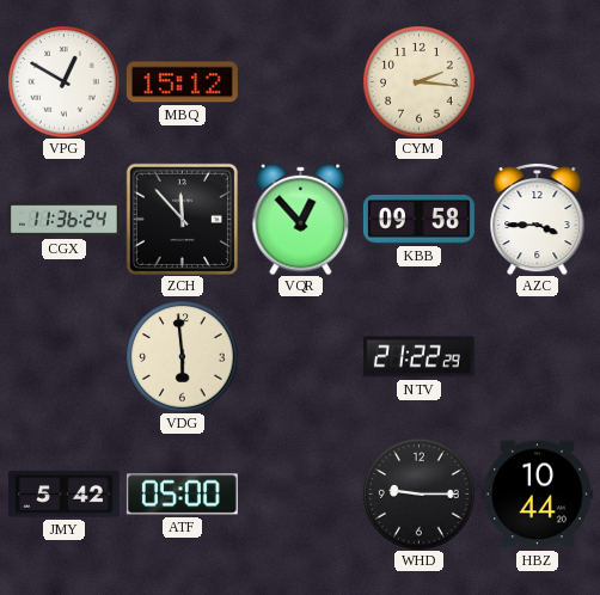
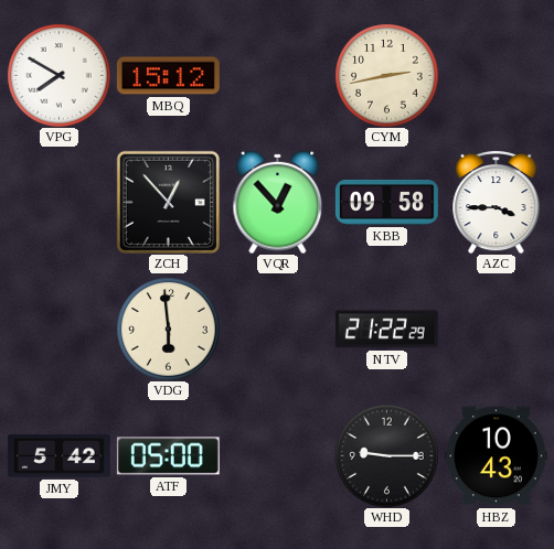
VPG: 12:50 -> 7:50
CYM: 2:16 -> 2:43
CGX: 11:36 -> none
ZCH: 11:53 -> 12:53
HBZ: 10:44 -> 10:43
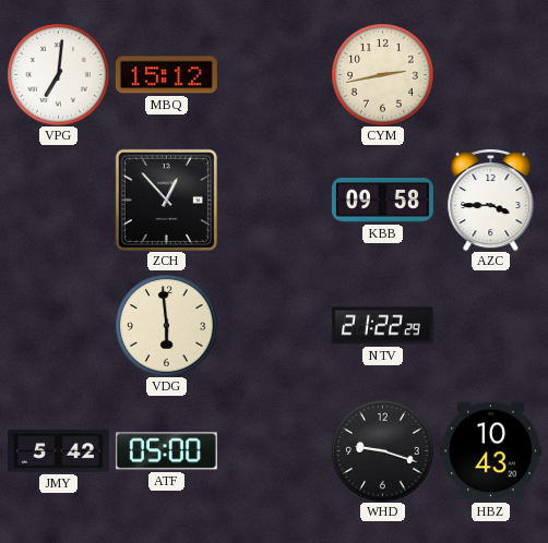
VPG: 7:50 -> 7:01
VQR: 12:53 -> none
WHD: 9:15 -> 9:18
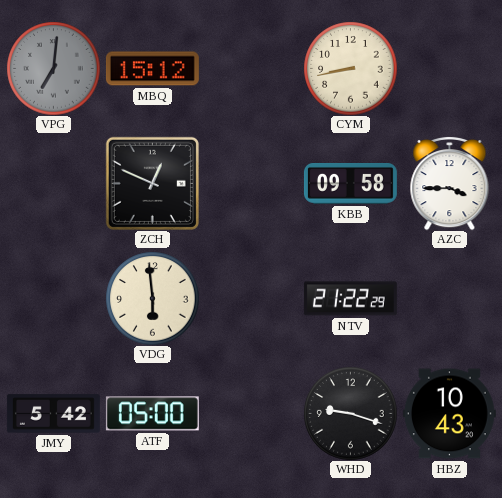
VPG dial: white -> grey
CYM: 2:43 -> 8:43
ZCH: 12:53 -> 12:49
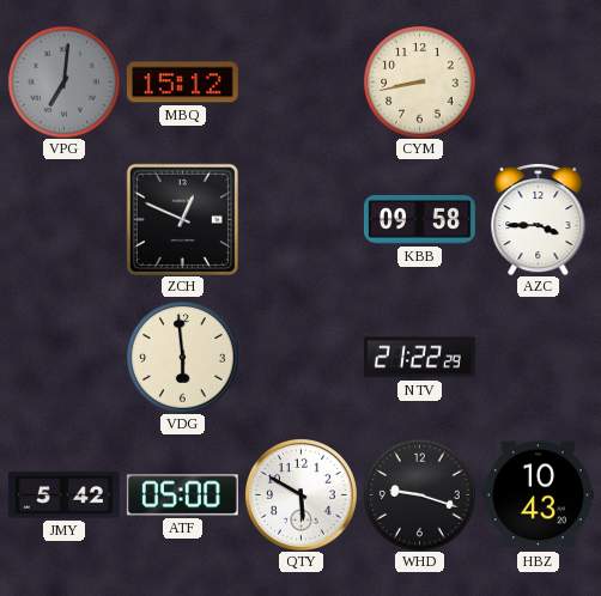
QTY: none -> 5:50
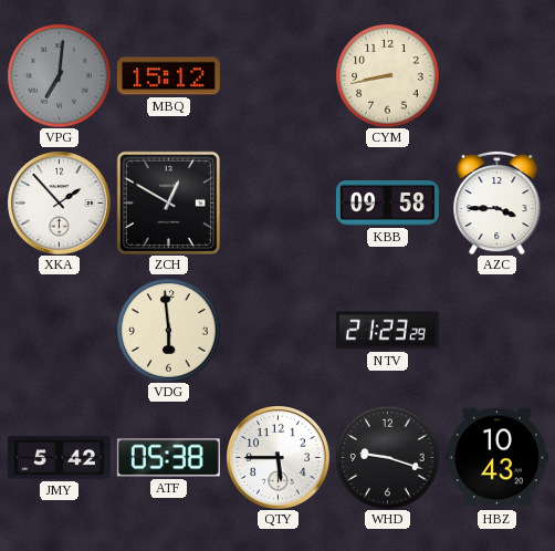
XKA: none -> 1:53
ZCH: 12:49 -> 12:50
NTV: 21:22 -> 21:23
ATF: 05:00 -> 05:38
QTY: 5:50 -> 5:45
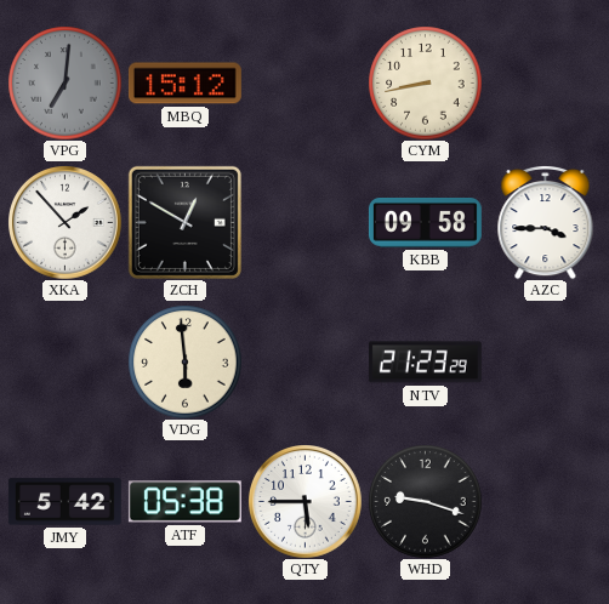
HBZ: 10:43 -> none
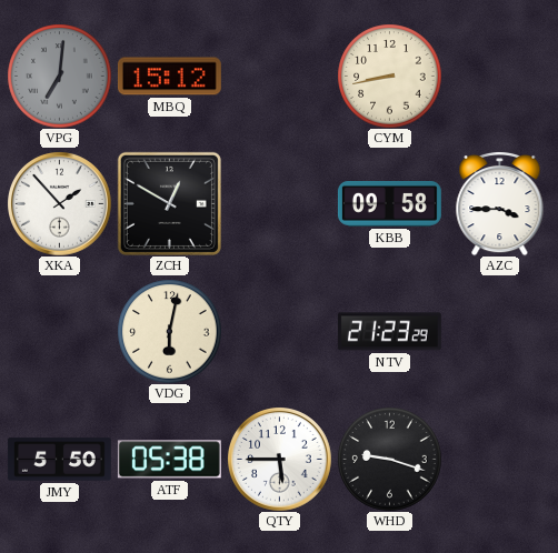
VDG: 5:59 -> 6:02
JMY: 5:42 -> 5:50
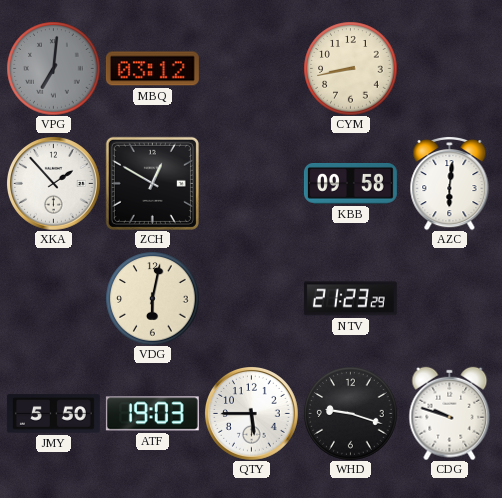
MBQ: 15:12 -> 03:12
AZC: 3:45 -> 6:01
ATF: 05:38 -> 19:03
CDG: none -> 9:48
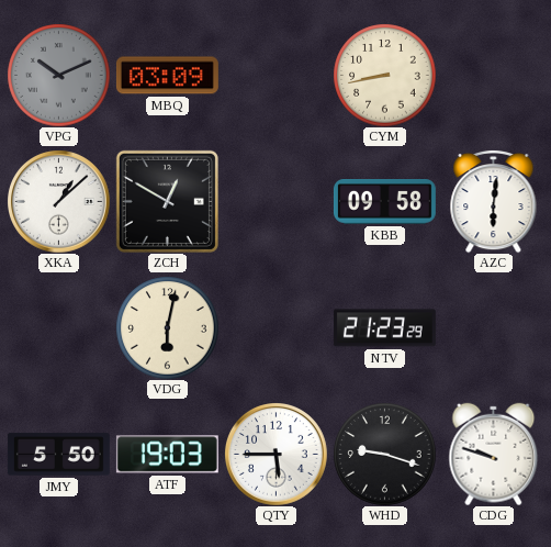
VPG: 7:01 -> 10:11
MBQ: 03:12 -> 03:09
XKA: 1:53 -> 1:08
